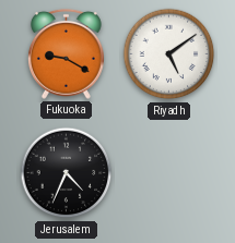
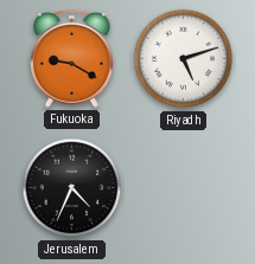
Riyadh: 5:09 -> 5:12
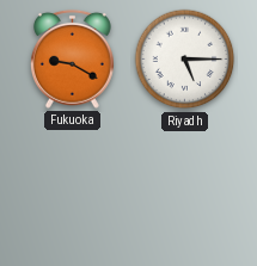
Riyadh: 5:12 -> 5:15
Jerusalem: 4:34 -> none
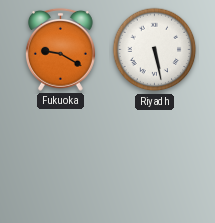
Riyadh: 5:15 -> 5:28
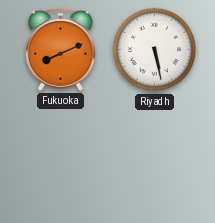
Fukuoka: 9:20 -> 8:11
